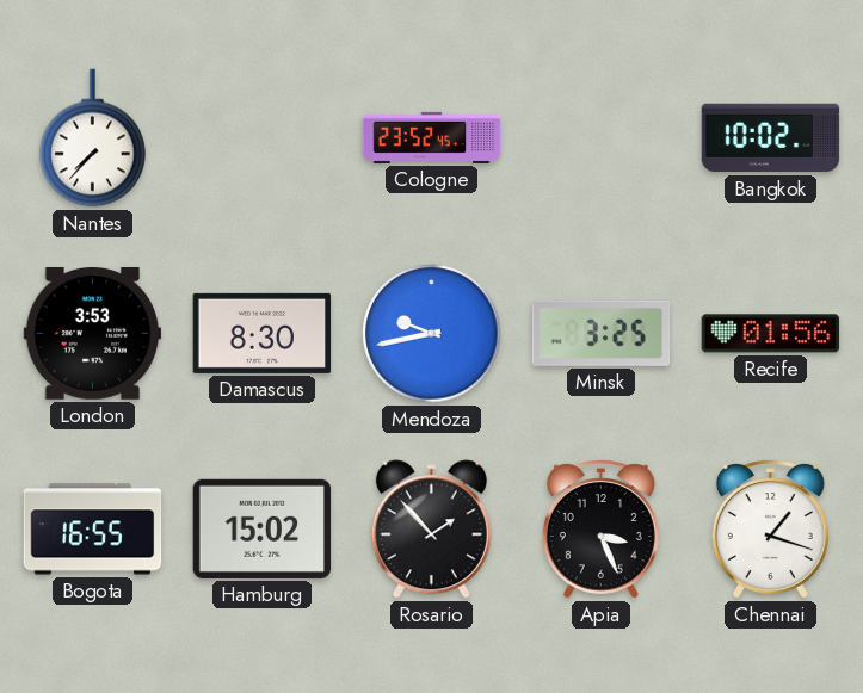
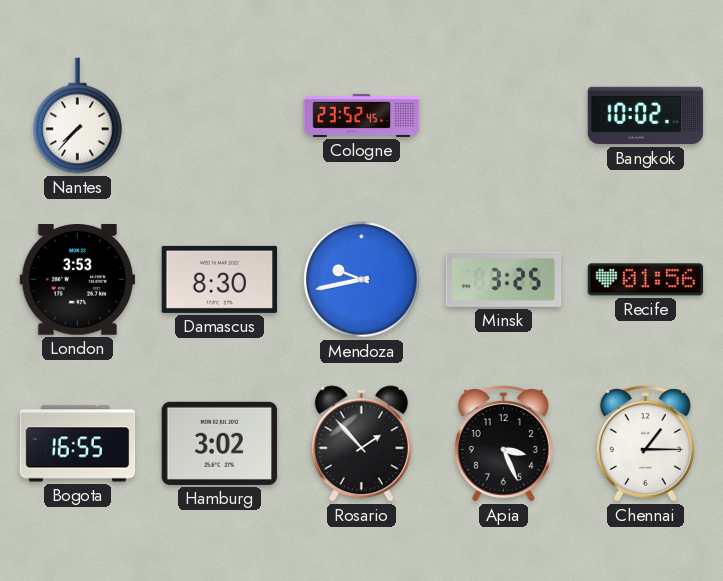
Hamburg: 15:02 -> 3:02
Chennai: 1:18 -> 1:15
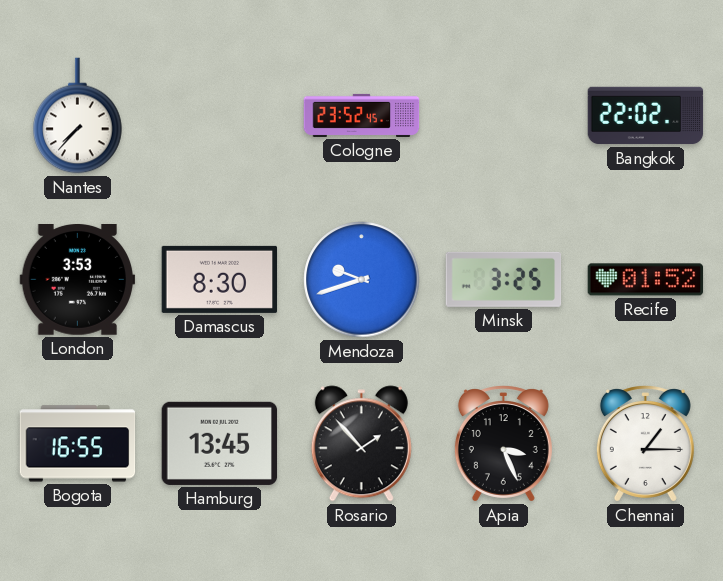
Bangkok: 10:02 -> 22:02
Mendoza: 9:43 -> 9:42
Recife: 01:56 -> 01:52
Hamburg: 3:02 -> 13:45
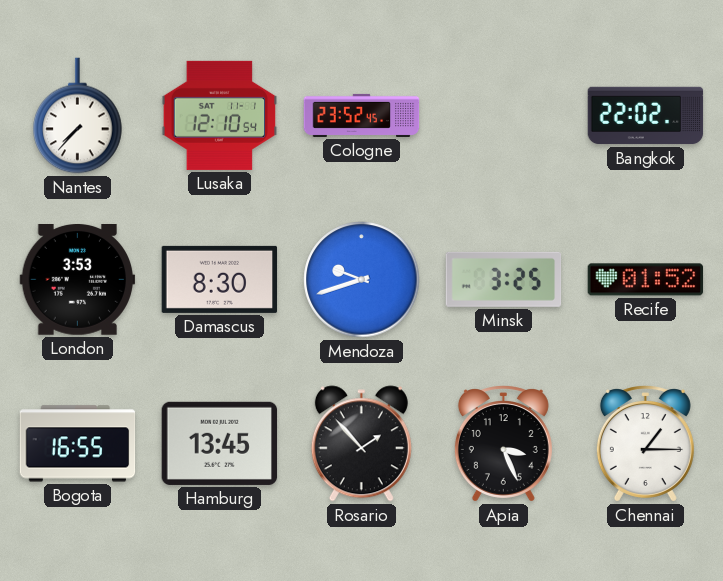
Lusaka: none -> 12:10
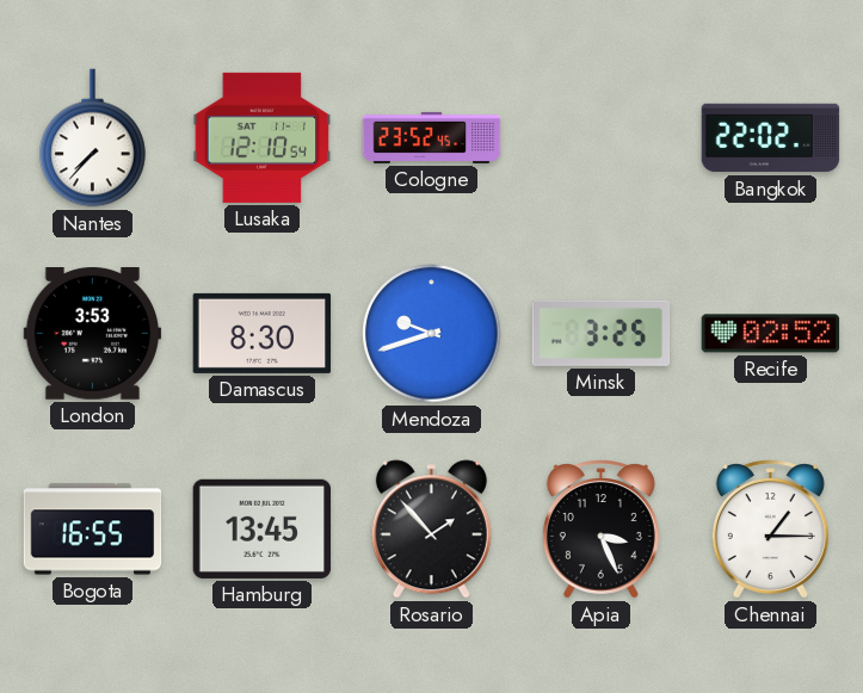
Recife: 01:52 -> 02:52
